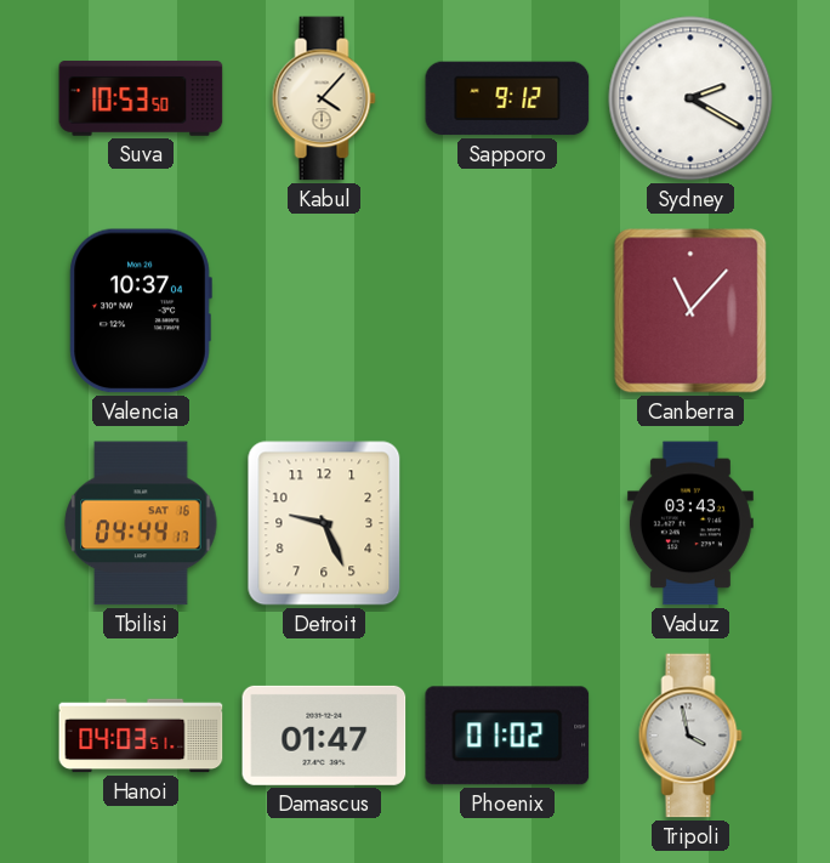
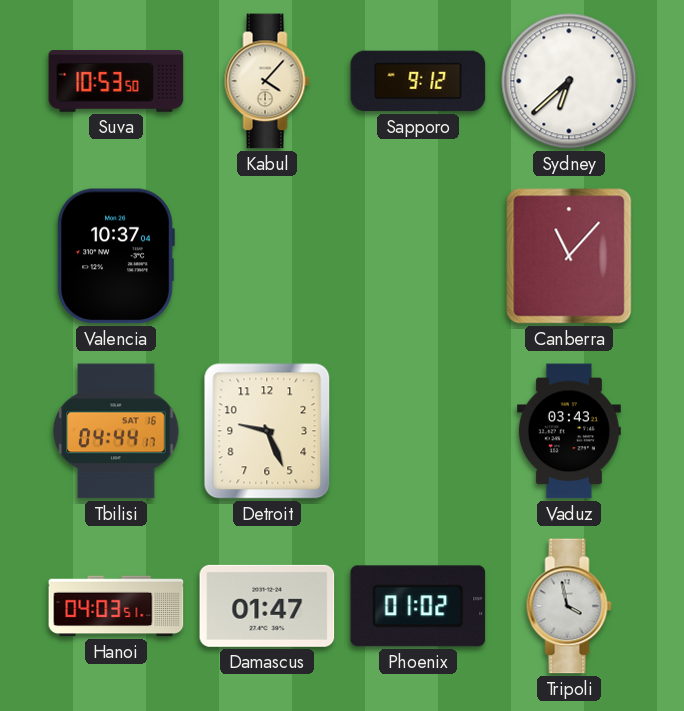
Sydney: 2:20 -> 6:38
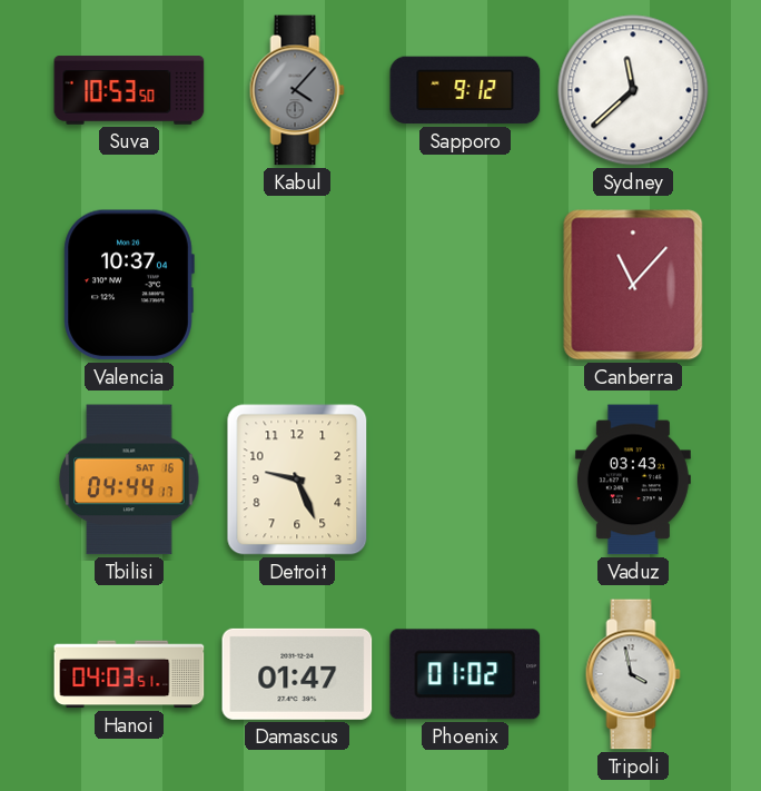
Kabul dial: cream -> grey
Sydney: 6:38 -> 11:38
